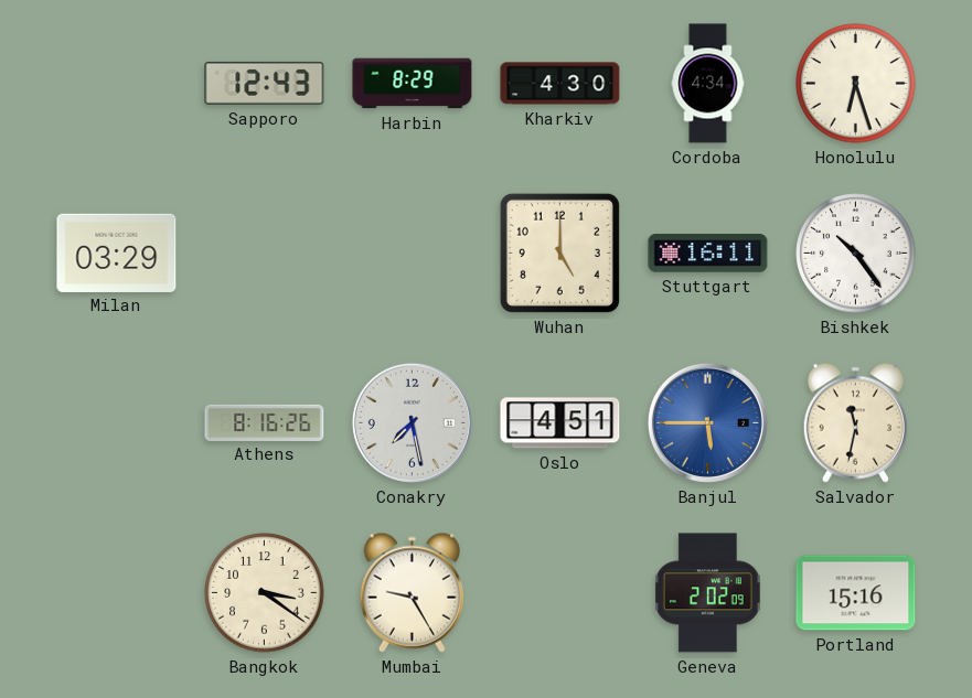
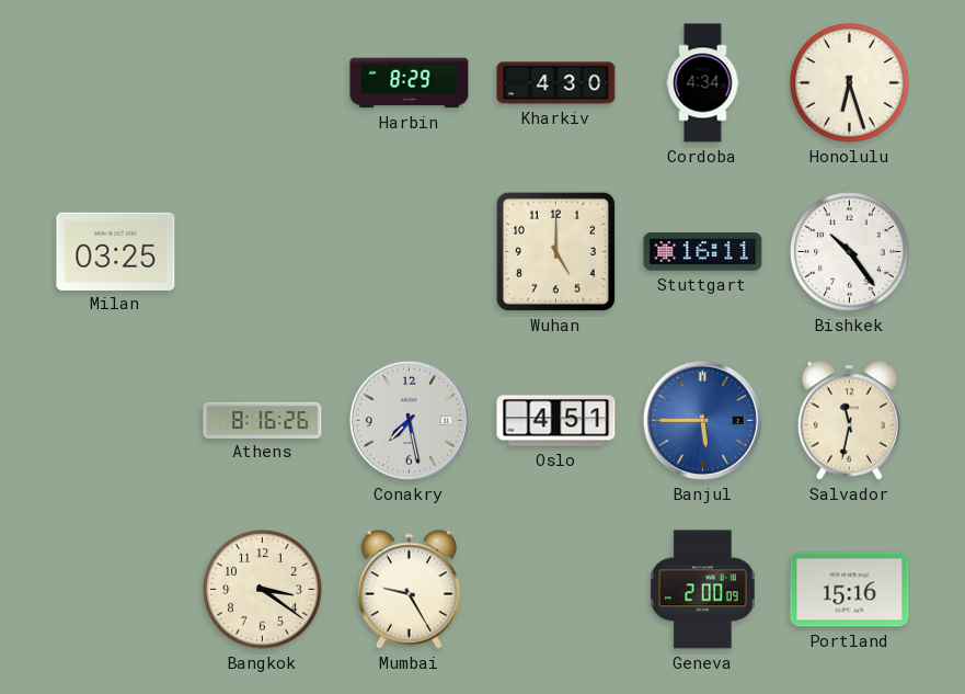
Sapporo: 12:43 -> none
Milan: 03:29 -> 03:25
Geneva: 2:02 -> 2:00
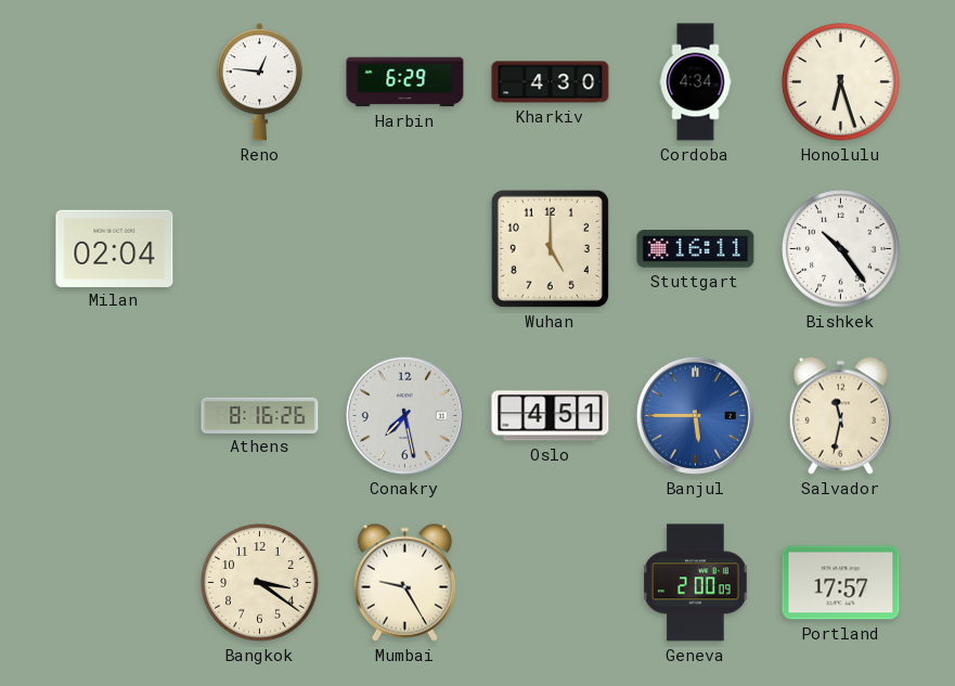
Reno: none -> 12:46
Harbin: 8:29 -> 6:29
Milan: 03:25 -> 02:04
Portland: 15:16 -> 17:57
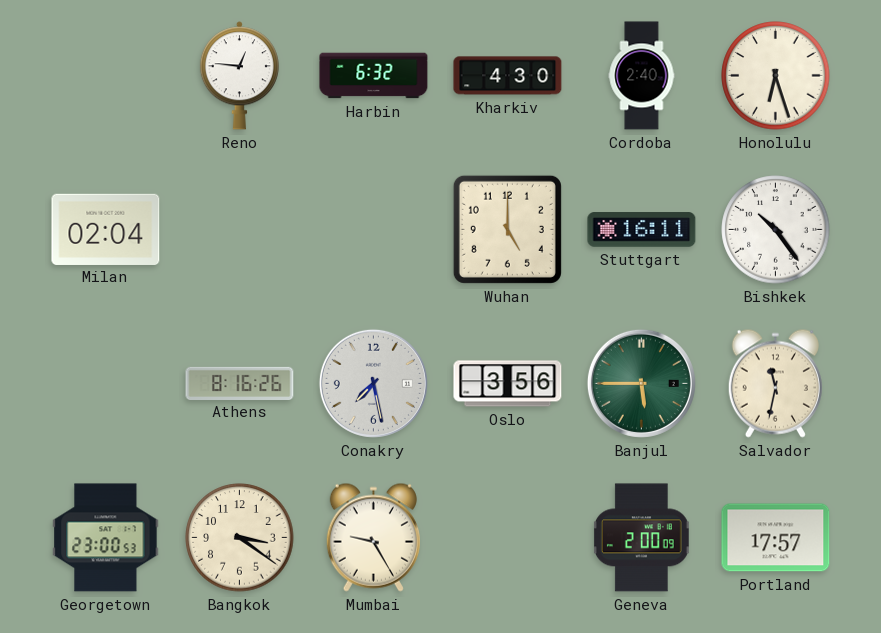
Harbin: 6:29 -> 6:32
Cordoba: 4:34 -> 2:40
Oslo: 4:51 -> 3:56
Banjul dial: blue -> green
Georgetown: none -> 23:00
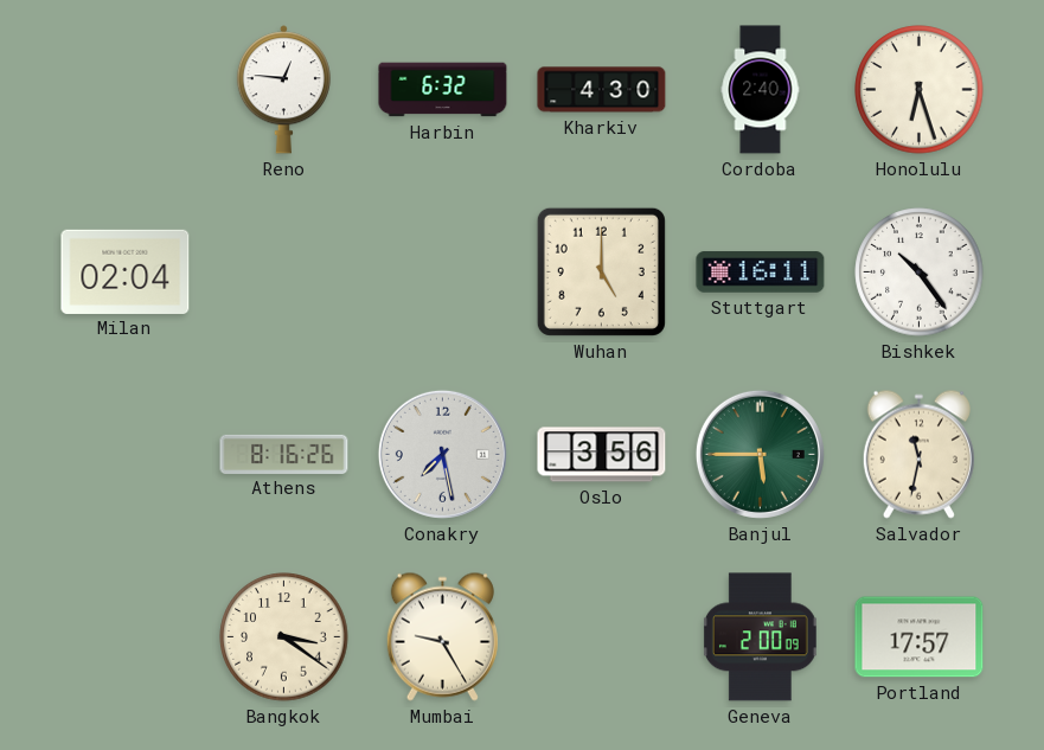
Georgetown: 23:00 -> none
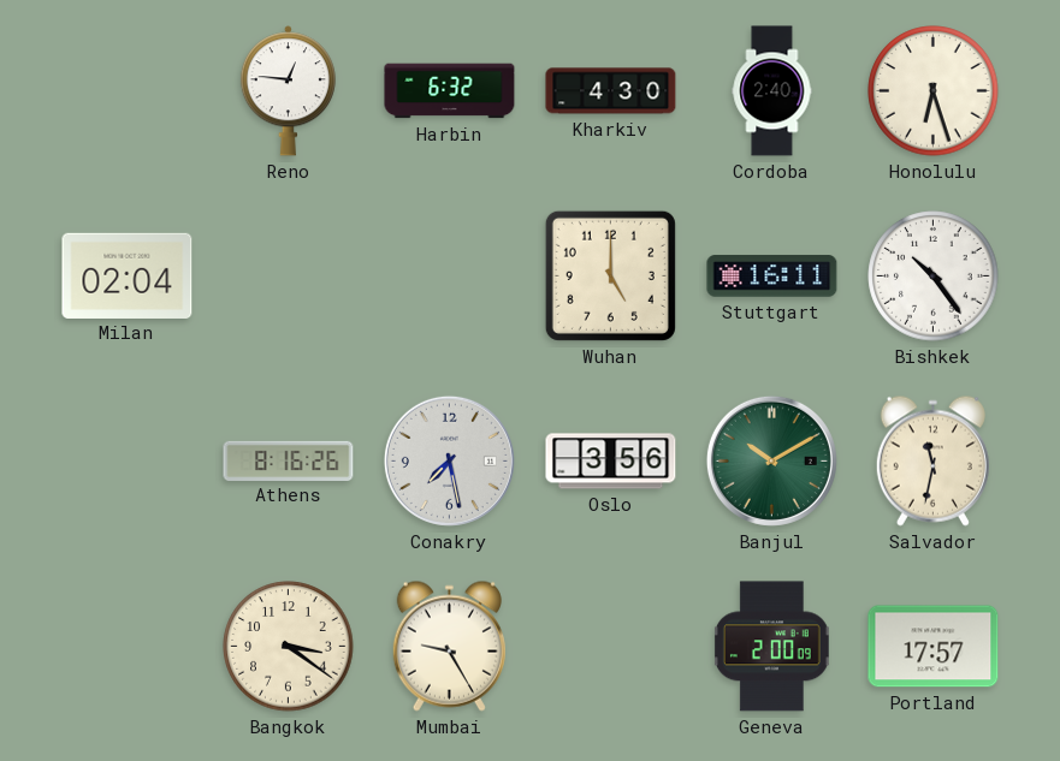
Banjul: 5:45 -> 10:10
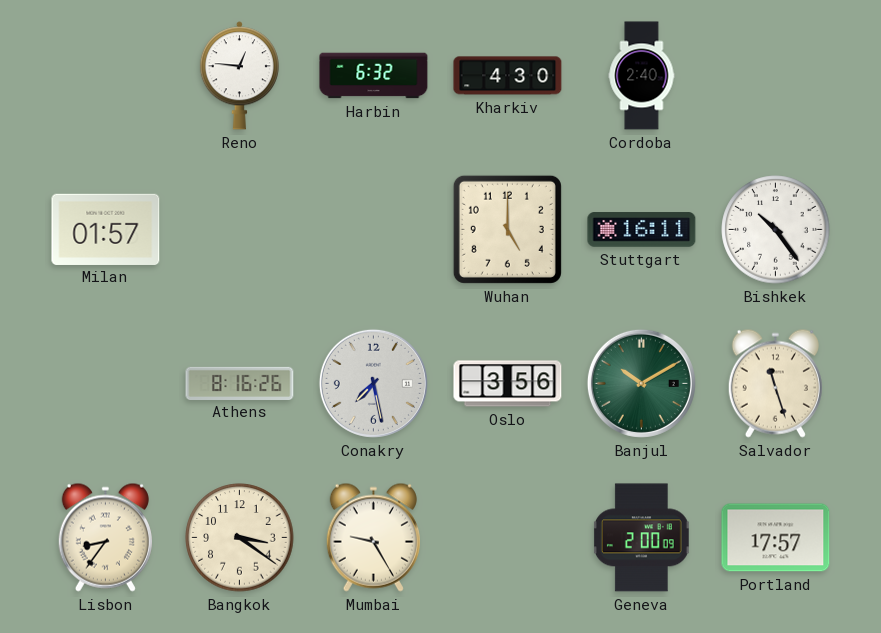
Honolulu: 6:27 -> none
Milan: 02:04 -> 01:57
Salvador: 11:32 -> 11:27
Lisbon: none -> 8:36
